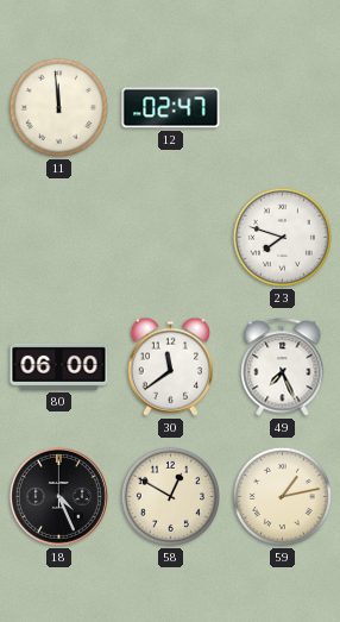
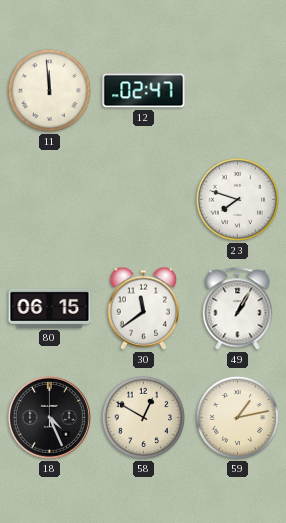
80: 06:00 -> 06:15
49: 7:26 -> 1:05
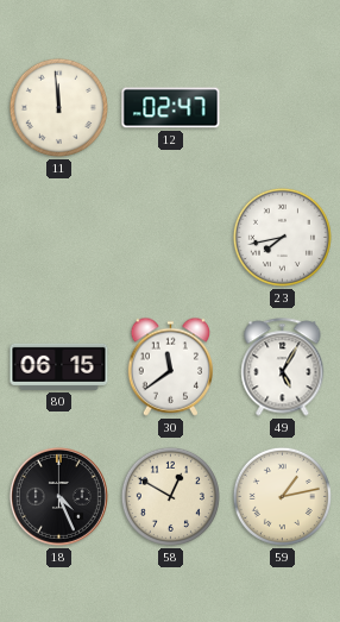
23: 7:48 -> 7:43
49: 1:05 -> 5:05
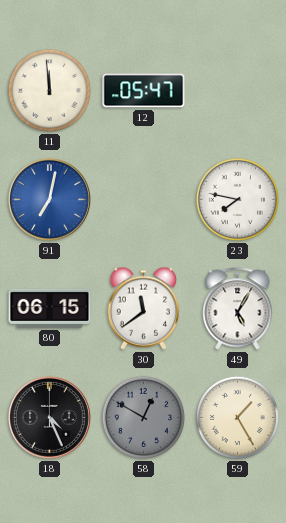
12: 02:47 -> 05:47
91: none -> 7:02
23: 7:43 -> 7:47
58 dial: cream -> grey
59: 1:13 -> 1:25
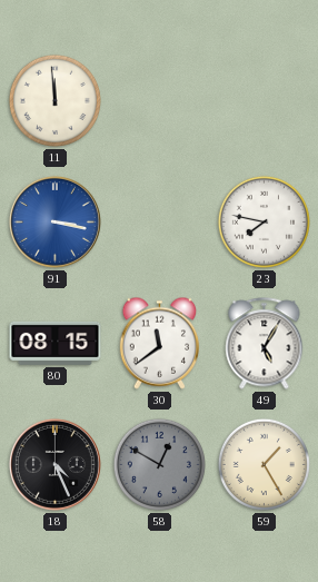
12: 05:47 -> none
91: 7:02 -> 3:17
80: 06:15 -> 08:15
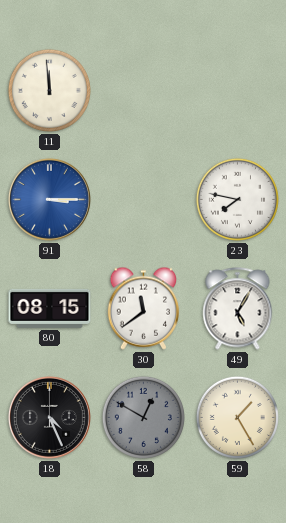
91: 3:17 -> 3:15
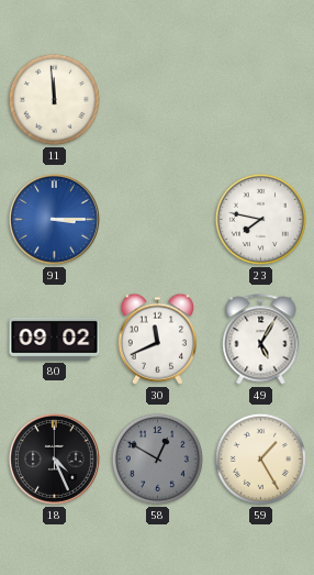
80: 08:15 -> 09:02
30: 11:39 -> 11:41
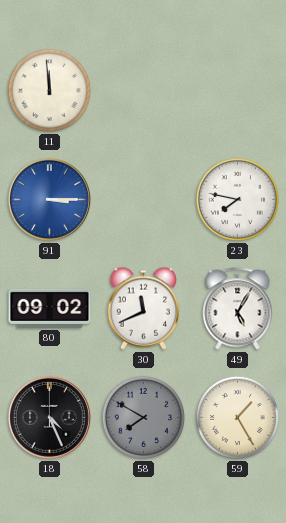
58: 12:50 -> 7:50
